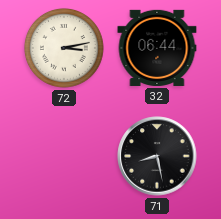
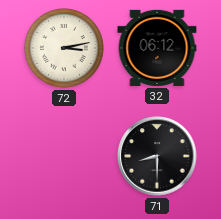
32: 06:44 -> 06:12
71: 8:28 -> 8:30
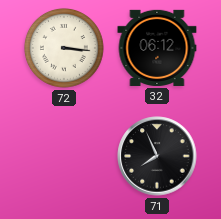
72: 3:13 -> 3:16
71: 8:30 -> 7:56
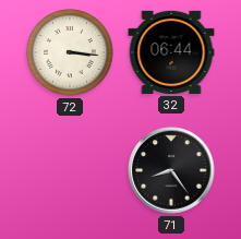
32: 06:12 -> 06:44
71: 7:56 -> 8:24
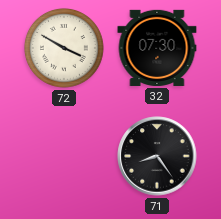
72: 3:16 -> 3:50
32: 06:44 -> 07:30
